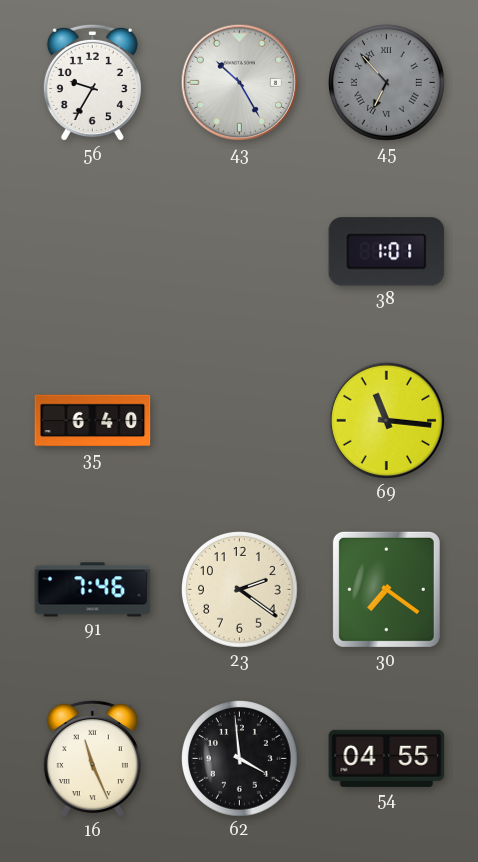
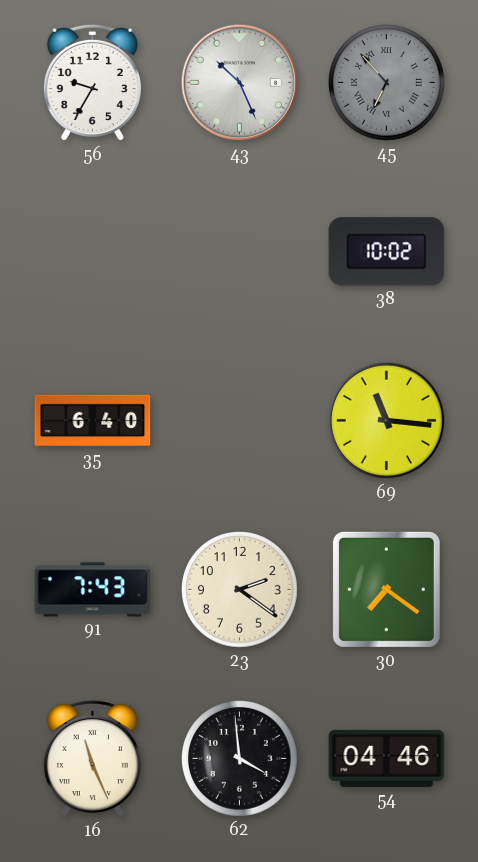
43: 10:25 -> 10:26
38: 1:01 -> 10:02
91: 7:46 -> 7:43
54: 04:55 -> 04:46
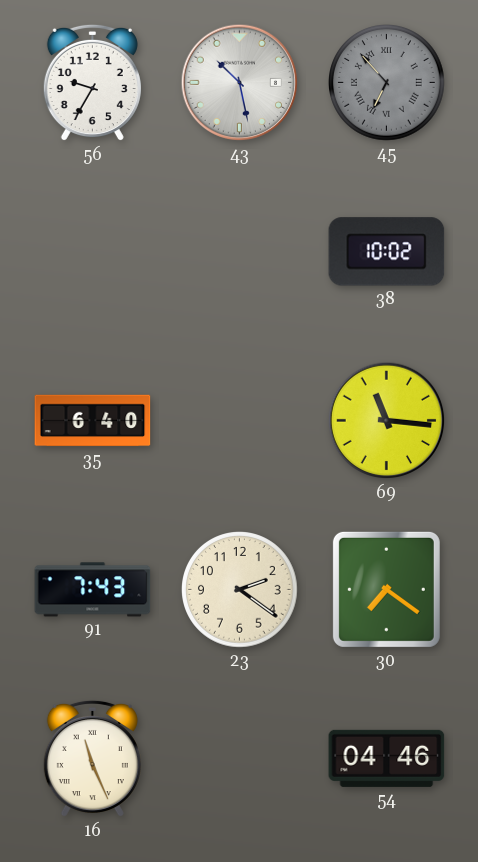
43: 10:26 -> 10:28
62: 3:59 -> none
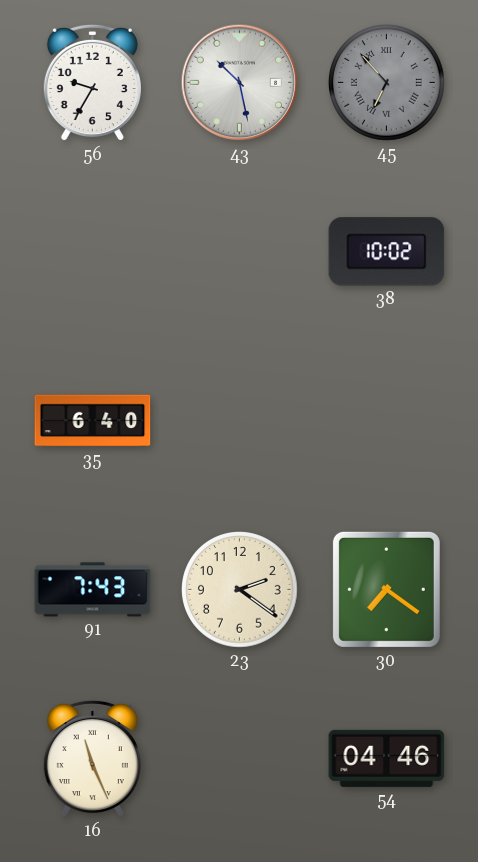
69: 11:16 -> none
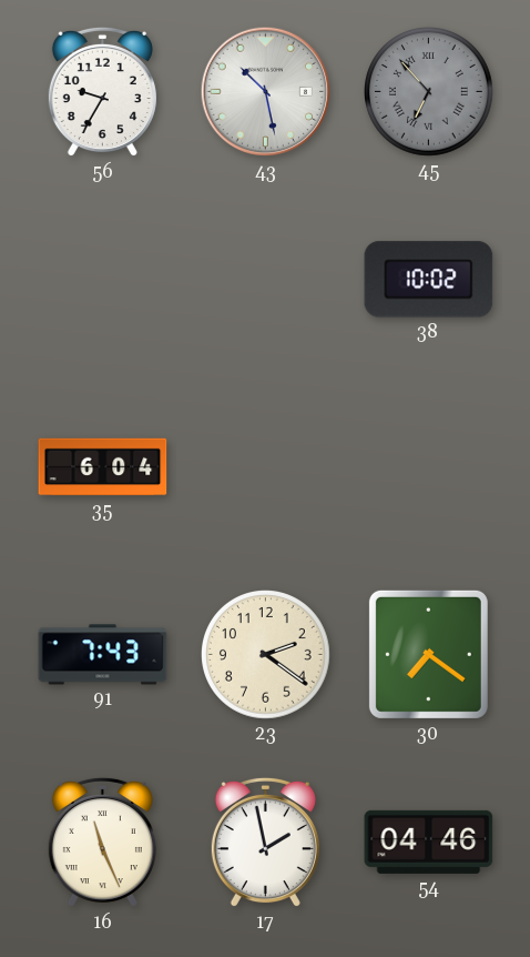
35: 6:40 -> 6:04
17: none -> 1:58
